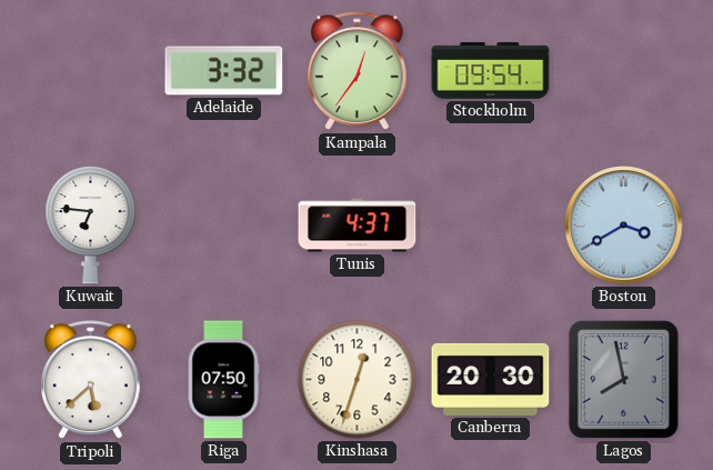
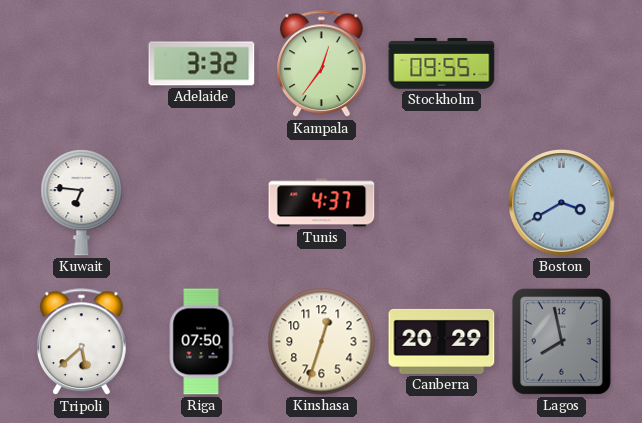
Stockholm: 09:54 -> 09:55
Canberra: 20:30 -> 20:29
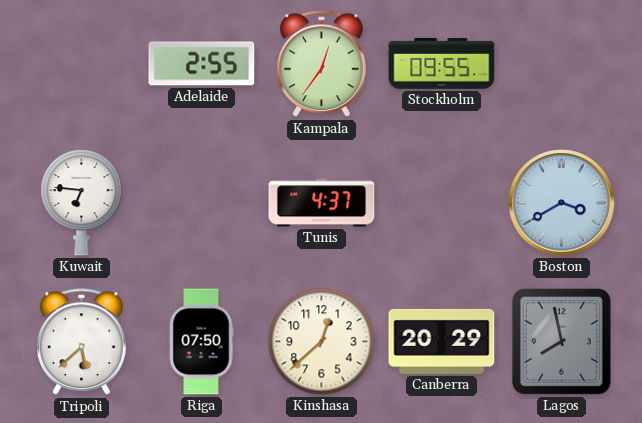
Adelaide: 3:32 -> 2:55
Kinshasa: 12:33 -> 12:38
